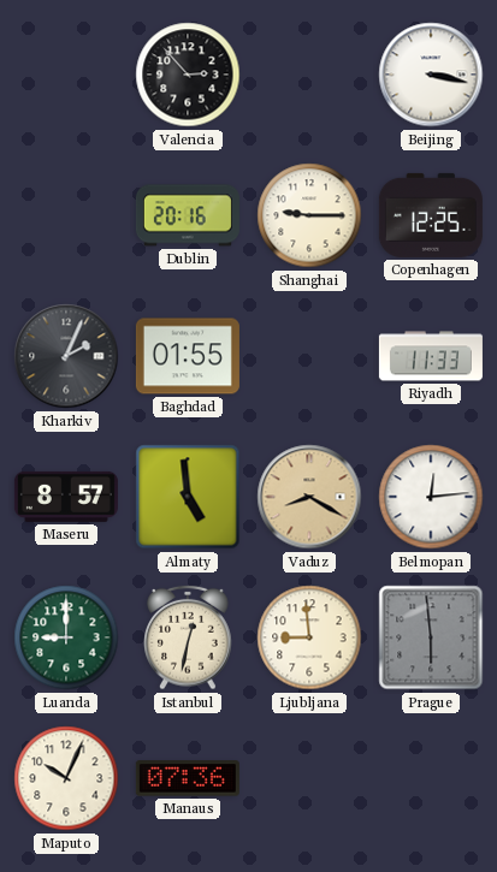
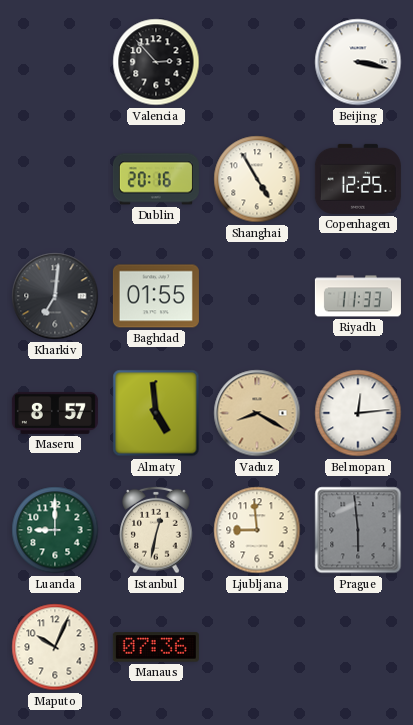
Shanghai: 9:15 -> 4:55
Kharkiv: 2:04 -> 7:01
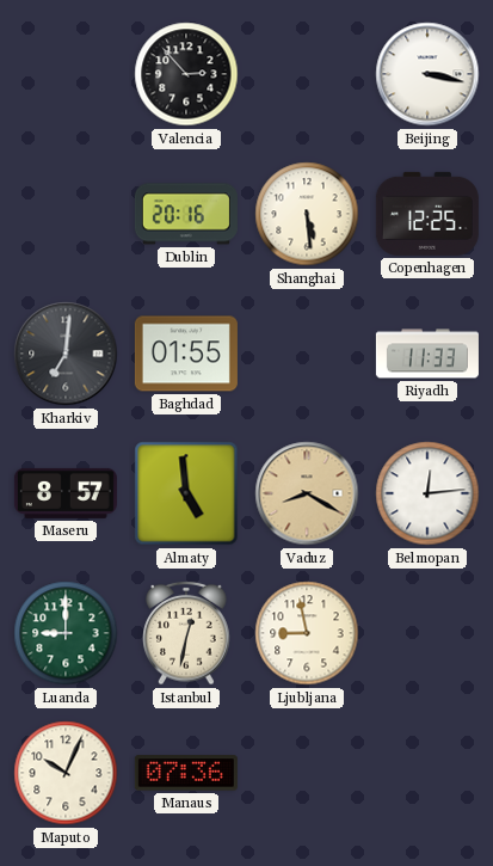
Shanghai: 4:55 -> 5:29
Ljubljana: 8:59 -> 8:58
Prague: 5:59 -> none
